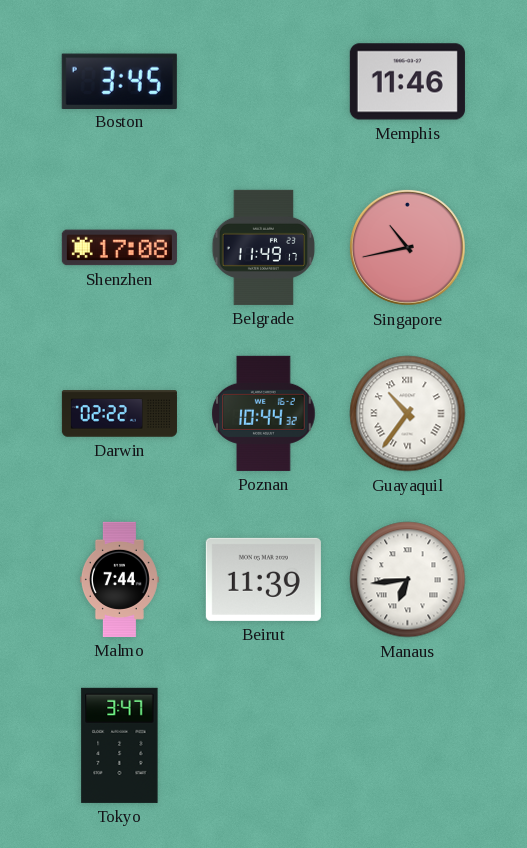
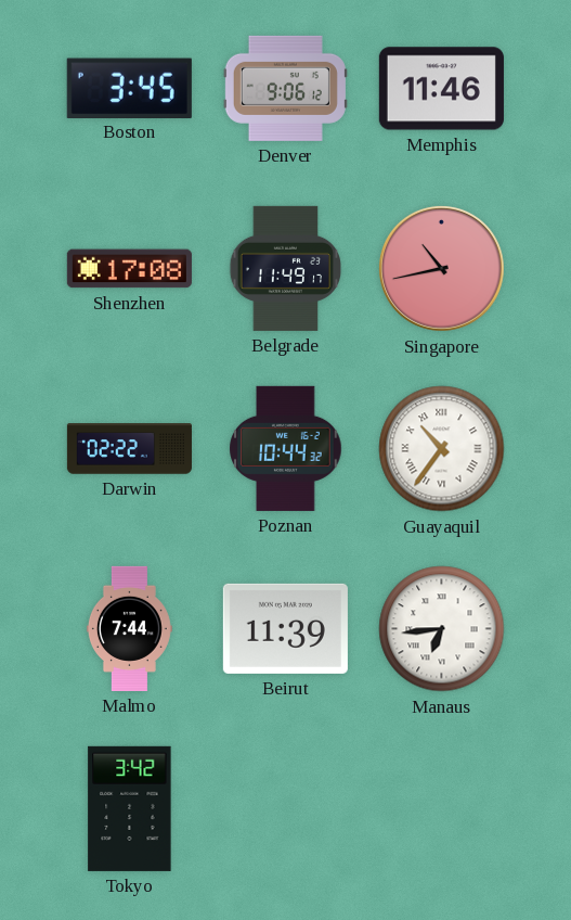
Denver: none -> 9:06
Tokyo: 3:47 -> 3:42
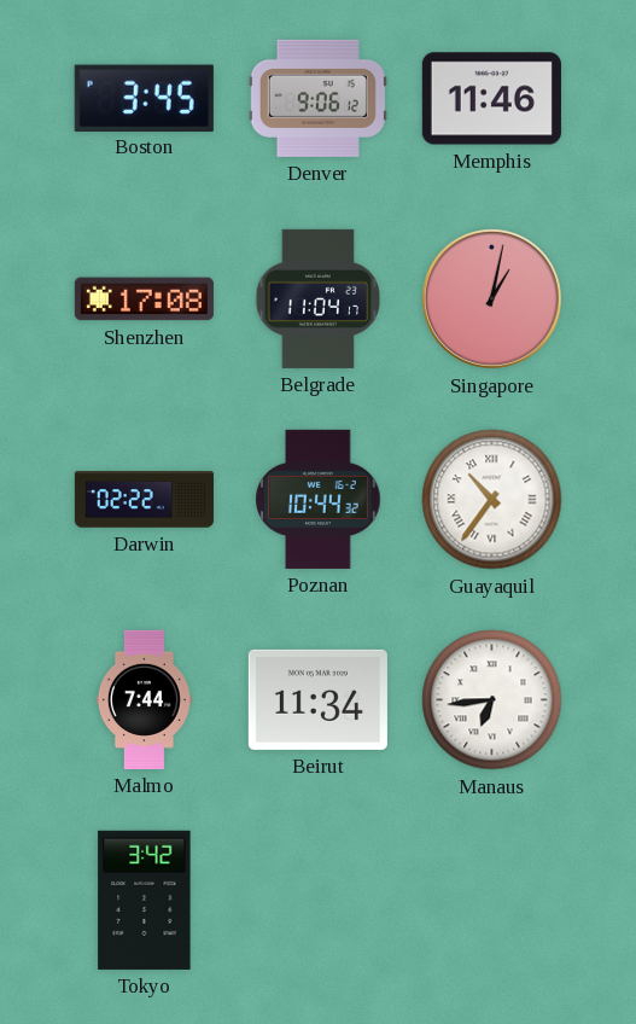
Belgrade: 11:49 -> 11:04
Singapore: 10:43 -> 1:02
Beirut: 11:39 -> 11:34
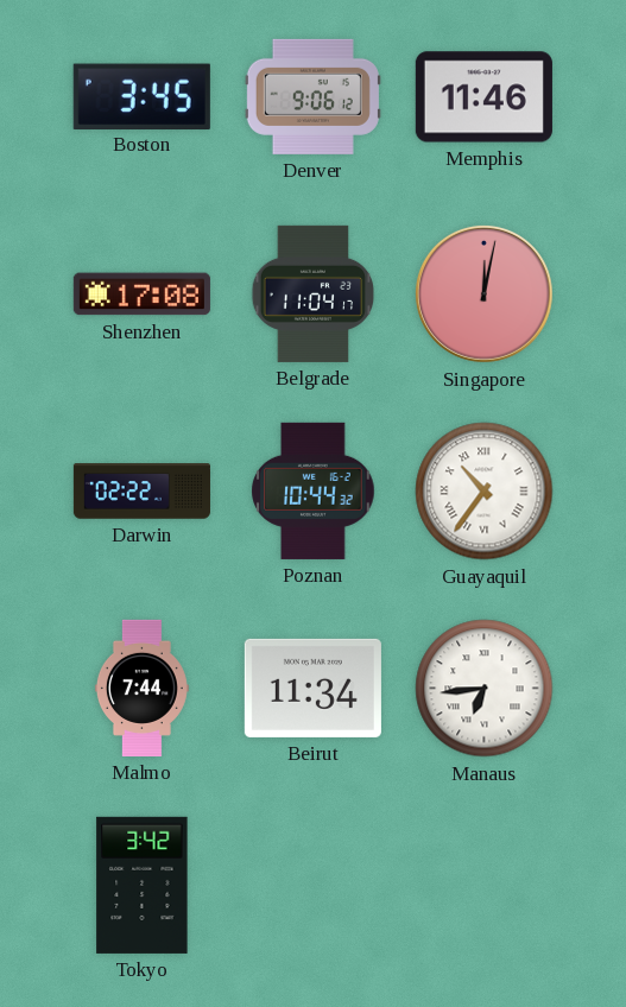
Singapore: 1:02 -> 12:02
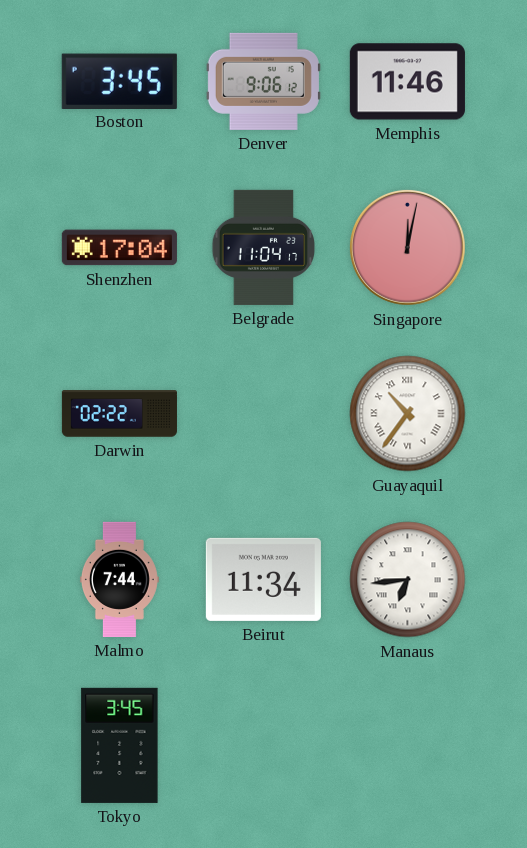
Shenzhen: 17:08 -> 17:04
Poznan: 10:44 -> none
Tokyo: 3:42 -> 3:45
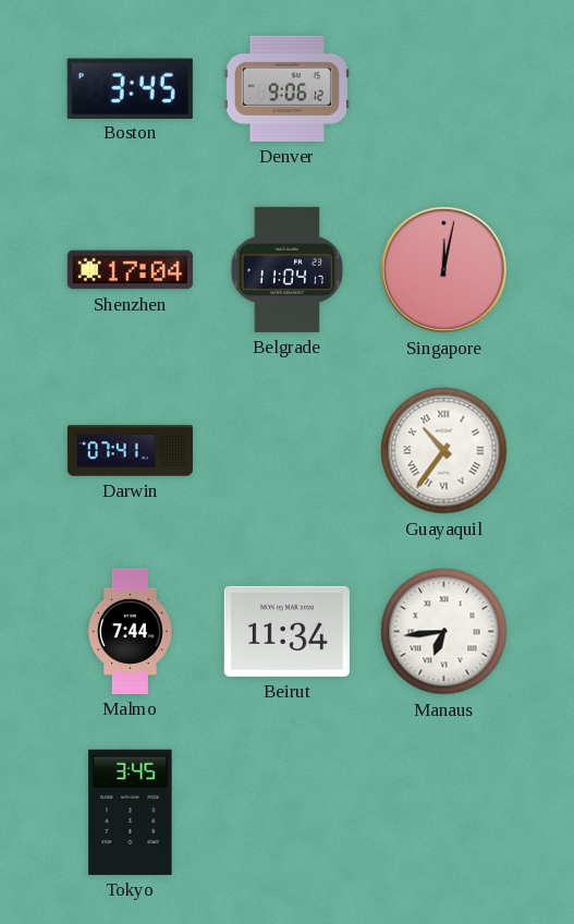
Memphis: 11:46 -> none
Darwin: 02:22 -> 07:41
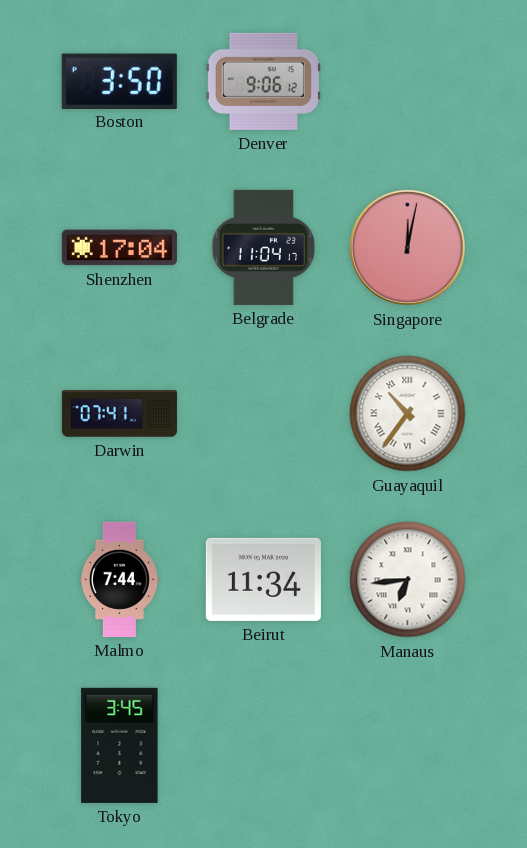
Boston: 3:45 -> 3:50
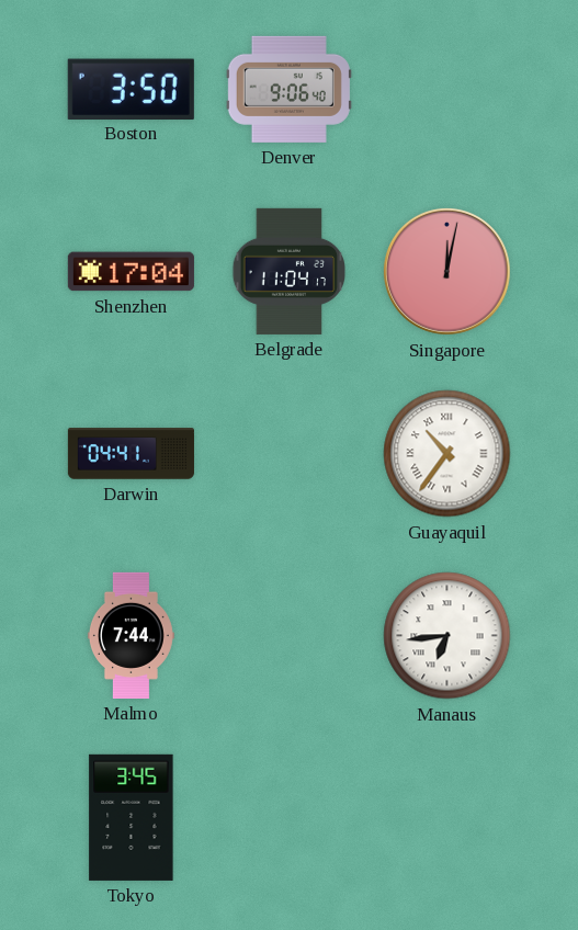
Denver: 9:06:12 -> 9:06:40
Darwin: 07:41 -> 04:41
Beirut: 11:34 -> none
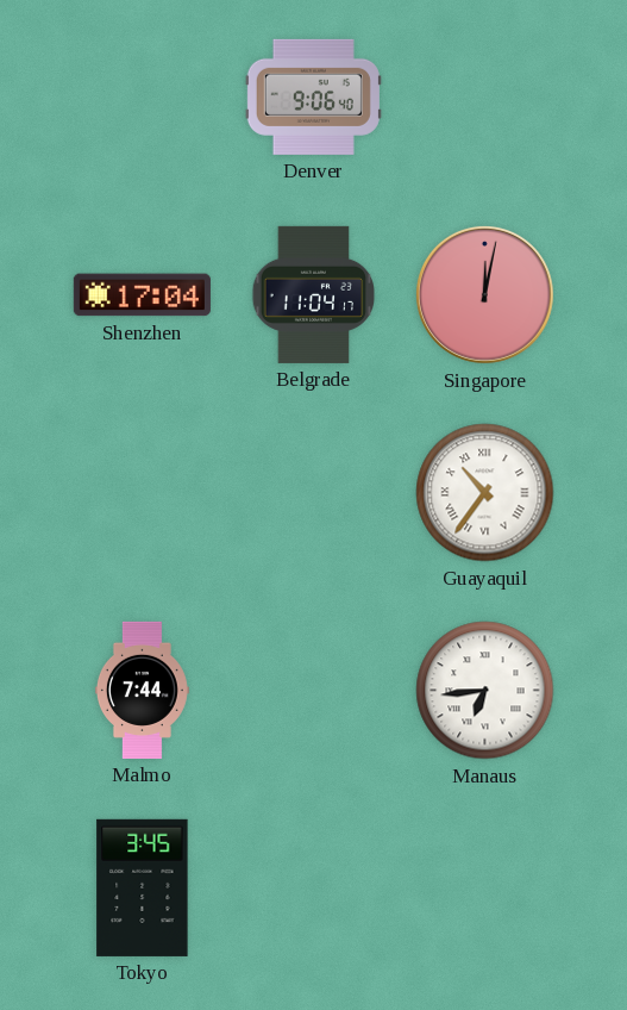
Boston: 3:50 -> none
Darwin: 04:41 -> none
